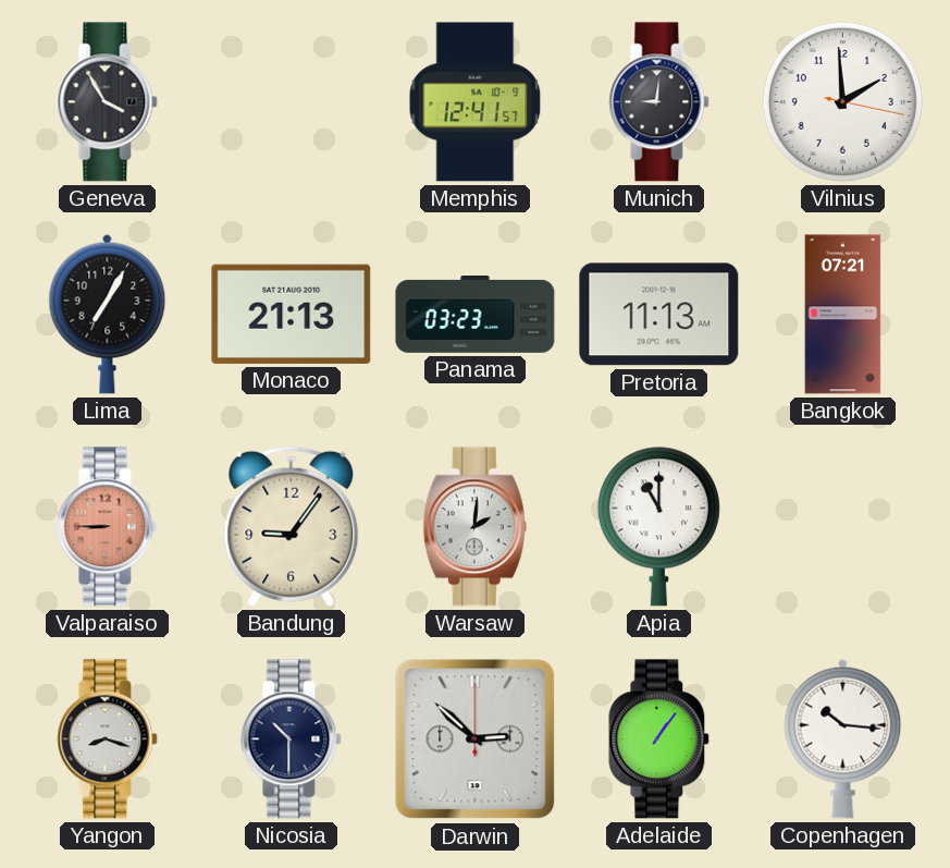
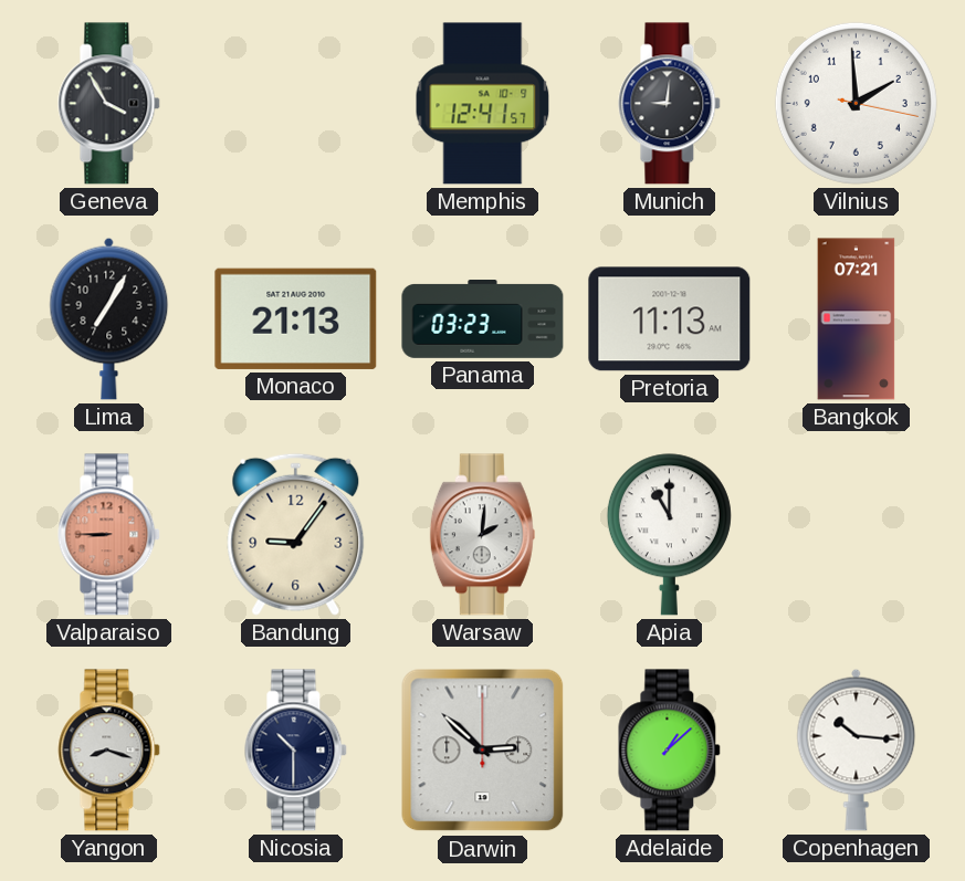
Adelaide: 1:06 -> 1:08
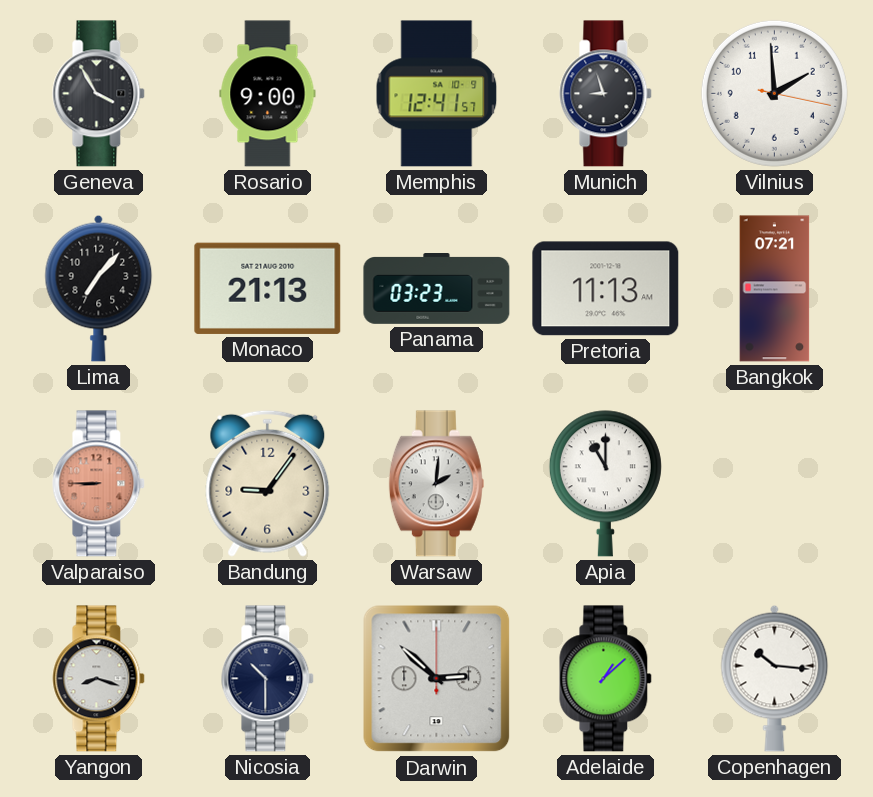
Rosario: none -> 9:00
Munich: 9:01 -> 8:57
Lima: 7:05 -> 7:07
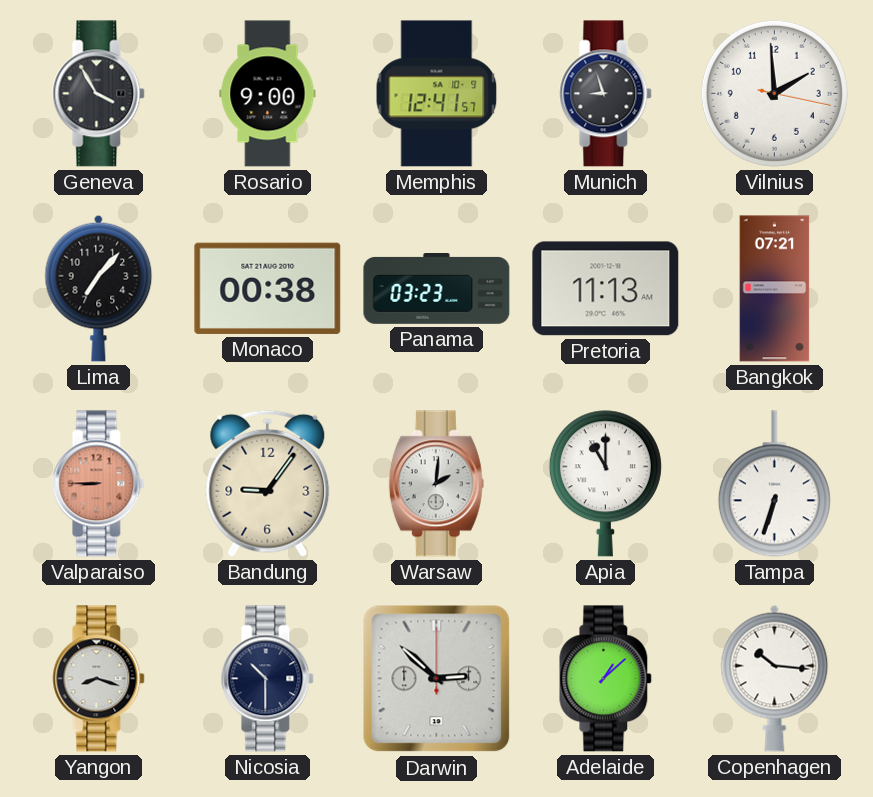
Monaco: 21:13 -> 00:38
Tampa: none -> 6:33
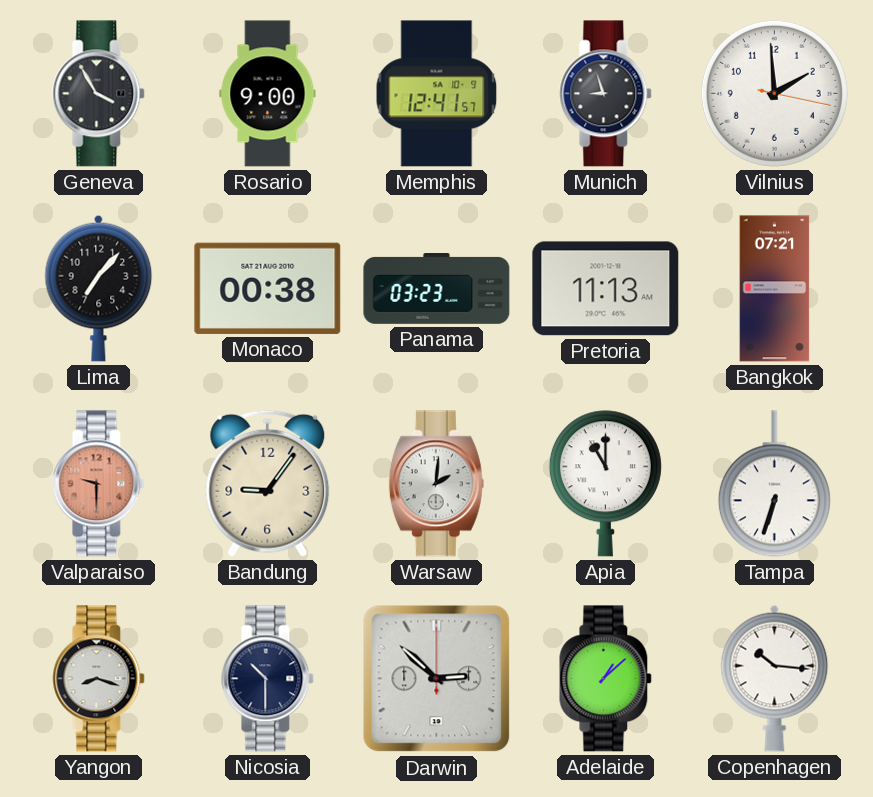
Valparaiso: 8:45 -> 9:30
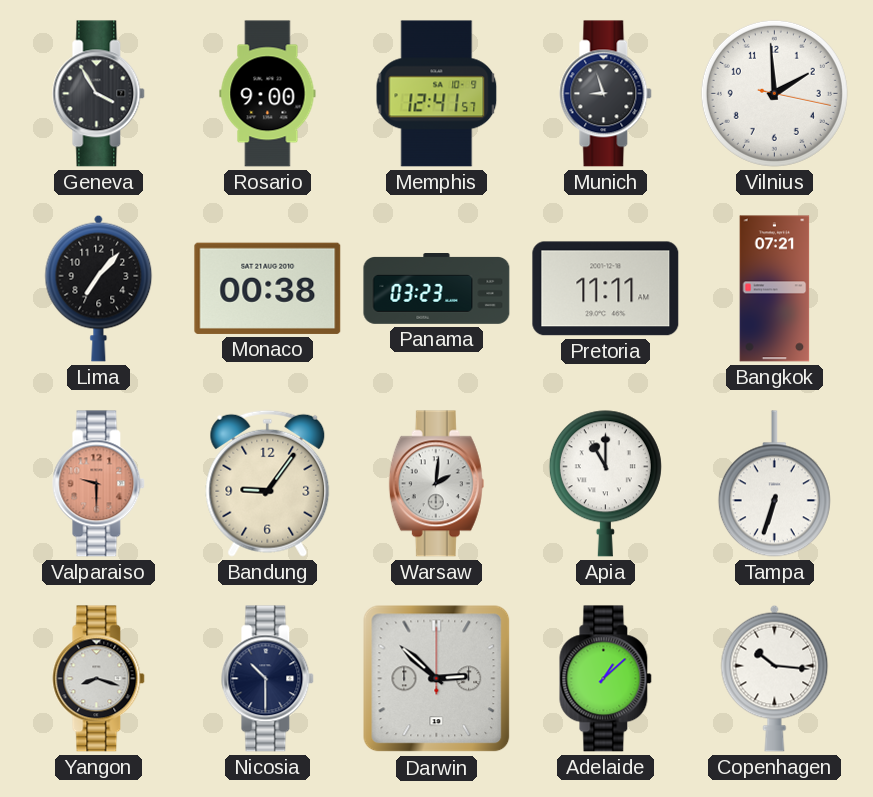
Pretoria: 11:13 -> 11:11
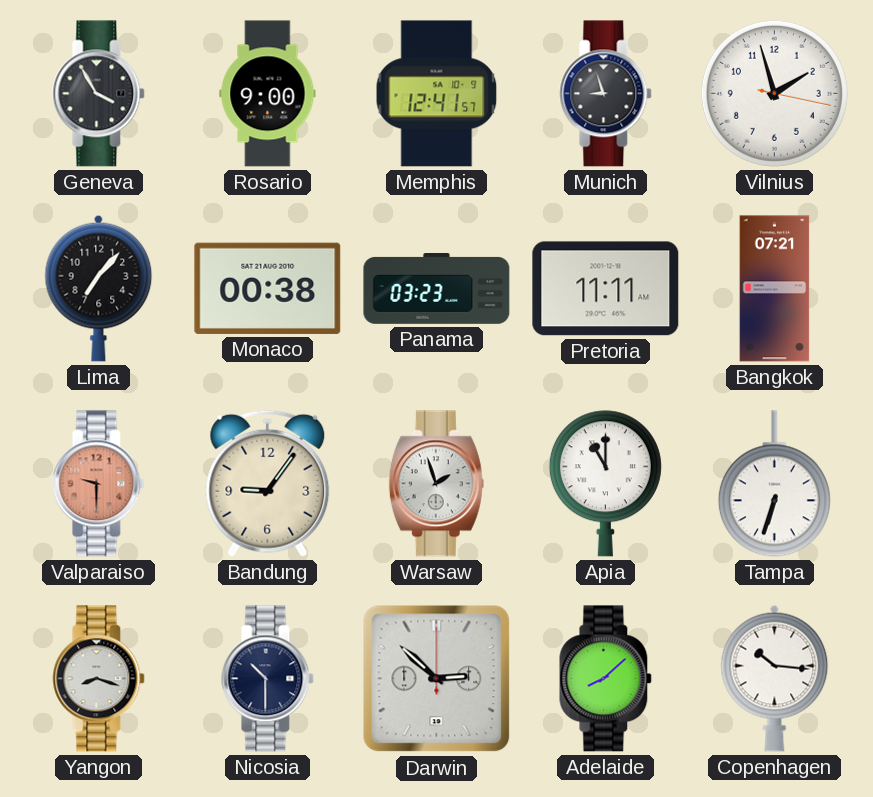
Vilnius: 1:59 -> 1:57
Warsaw: 2:01 -> 1:57
Adelaide: 1:08 -> 8:08
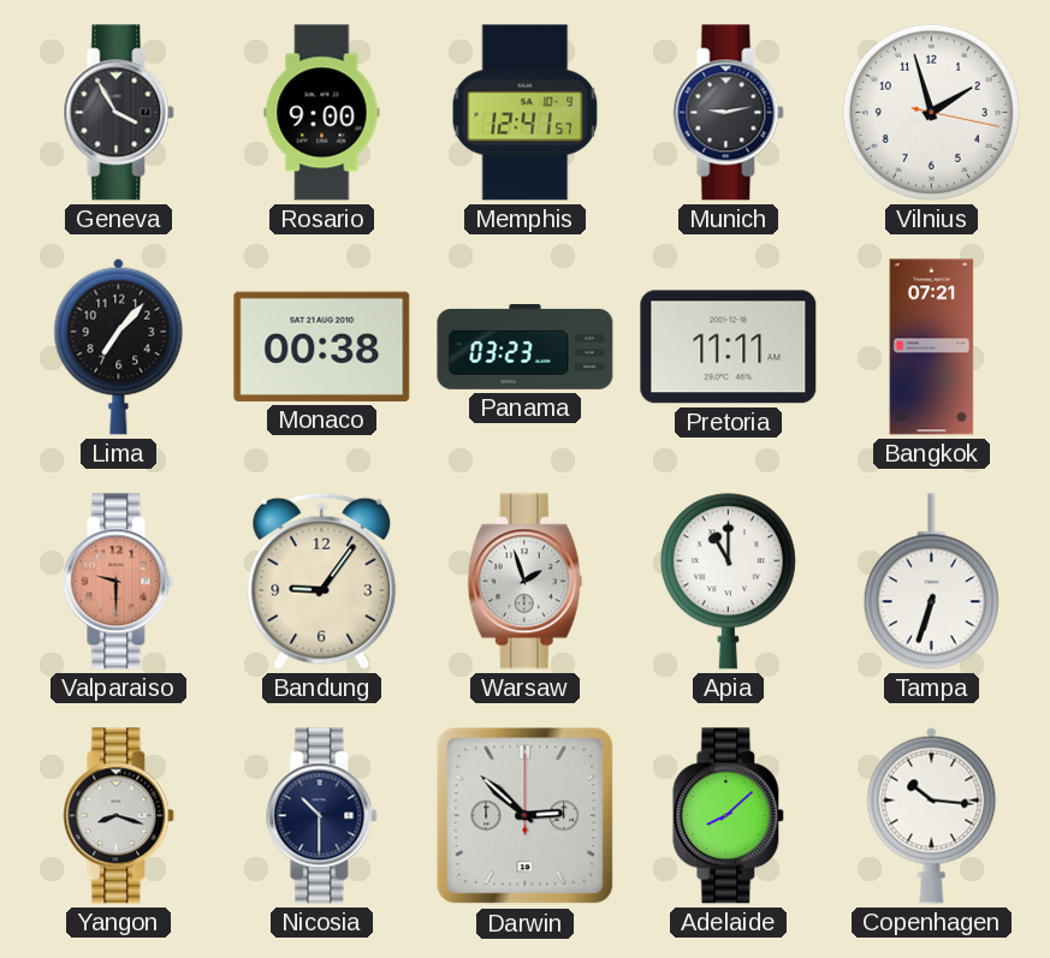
Munich: 8:57 -> 9:13
